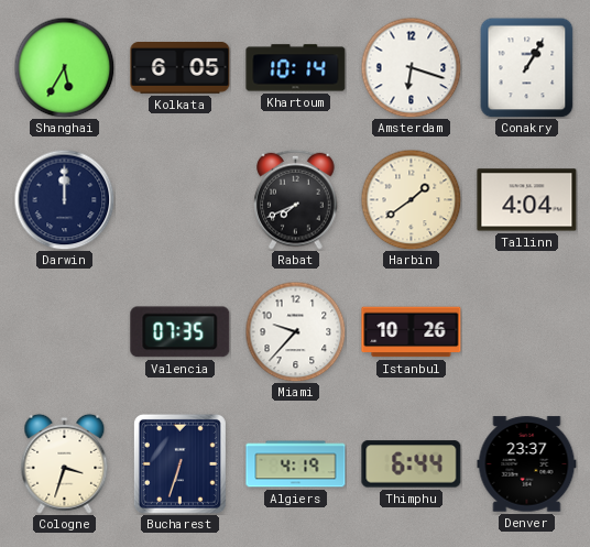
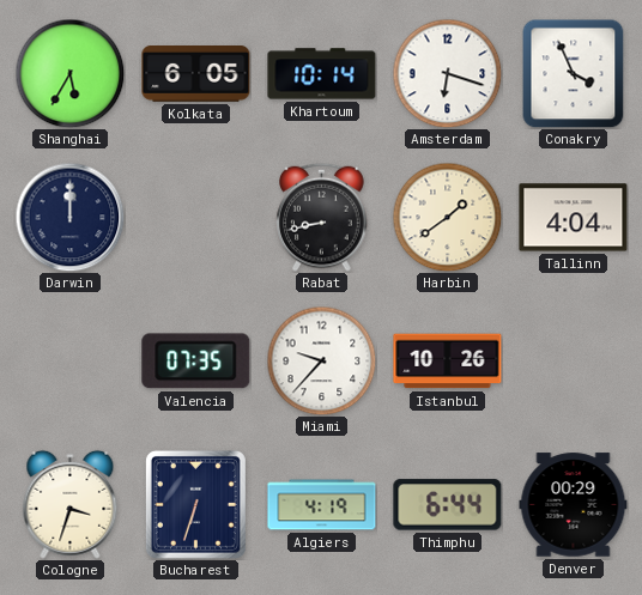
Conakry: 1:05 -> 3:56
Rabat: 7:41 -> 8:43
Denver: 23:37 -> 00:29
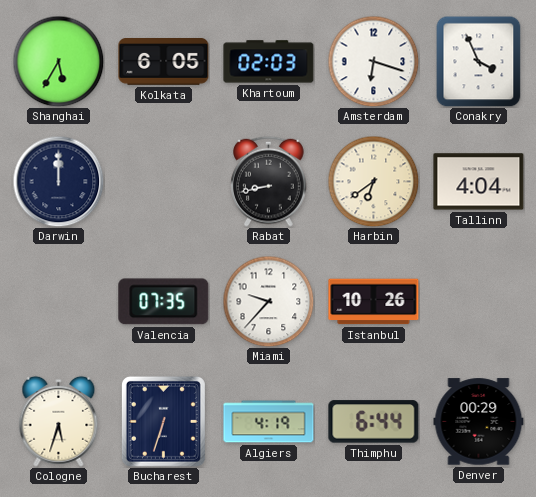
Khartoum: 10:14 -> 02:03
Harbin: 1:39 -> 6:39
Cologne: 3:33 -> 5:33
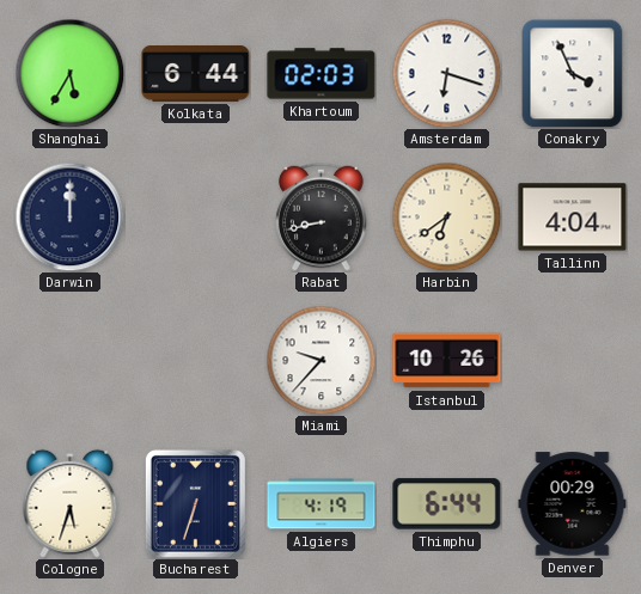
Kolkata: 6:05 -> 6:44
Valencia: 07:35 -> none
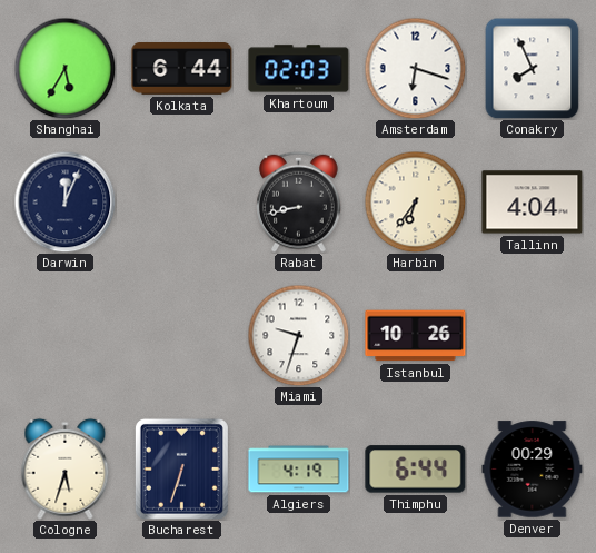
Conakry: 3:56 -> 7:56
Darwin: 12:00 -> 12:04
Harbin: 6:39 -> 6:36
Miami: 9:37 -> 9:33
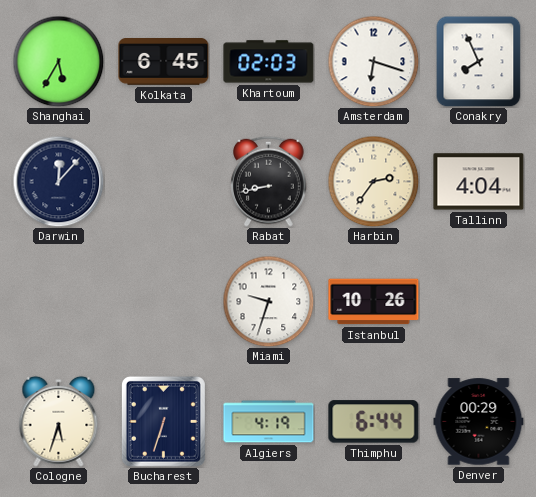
Kolkata: 6:44 -> 6:45
Darwin: 12:04 -> 12:07
Harbin: 6:36 -> 2:36
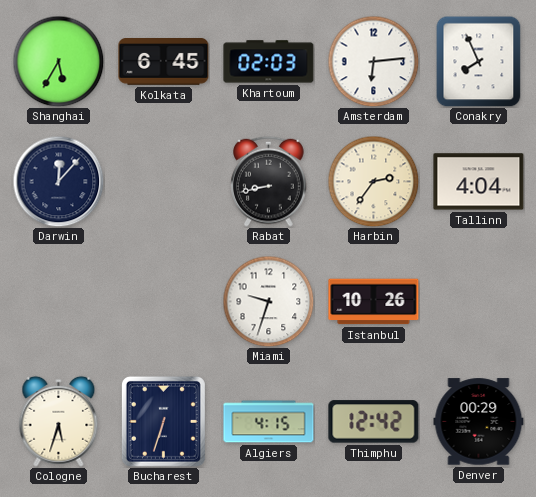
Amsterdam: 6:18 -> 6:14
Algiers: 4:19 -> 4:15
Thimphu: 6:44 -> 12:42
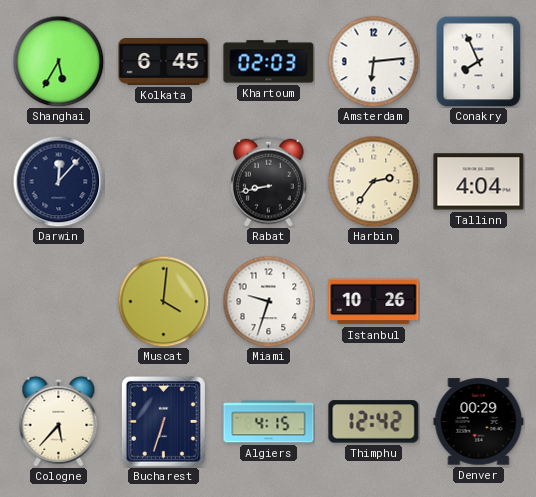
Muscat: none -> 4:01
Cologne: 5:33 -> 5:37
